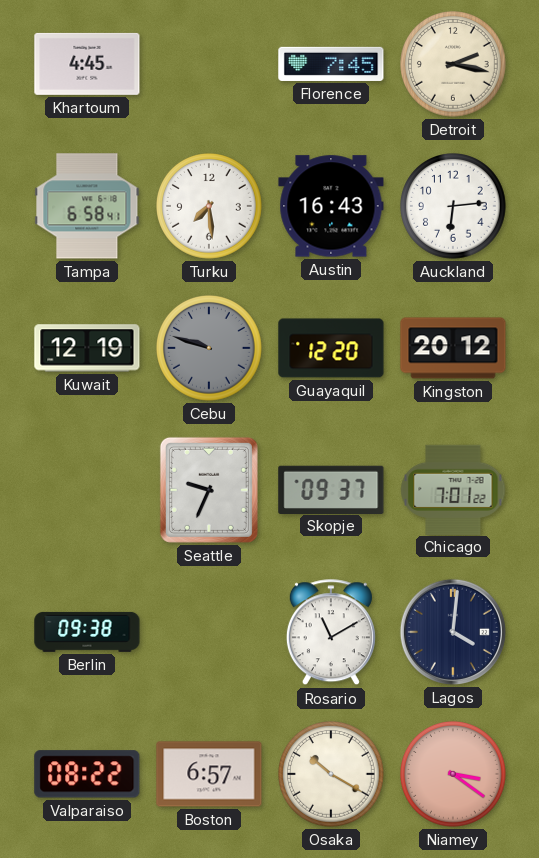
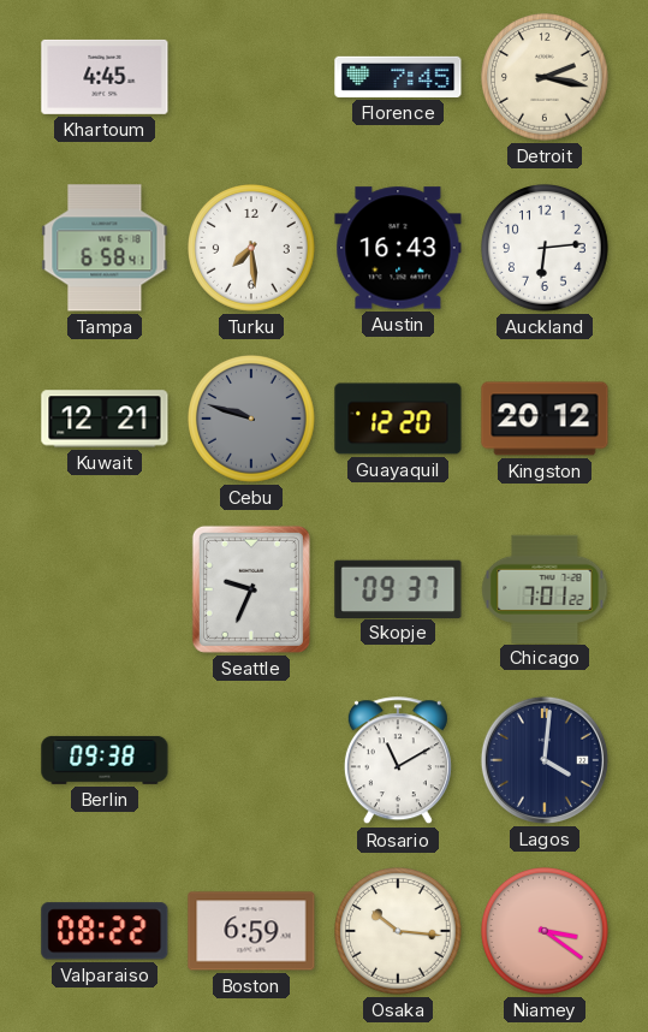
Kuwait: 12:19 -> 12:21
Boston: 6:57 -> 6:59
Osaka: 10:20 -> 10:16
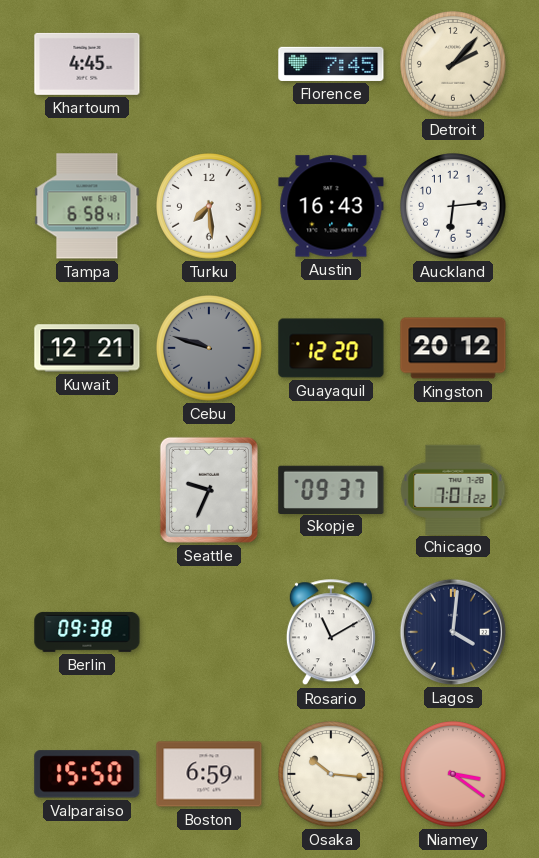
Detroit: 2:17 -> 2:07
Valparaiso: 08:22 -> 15:50
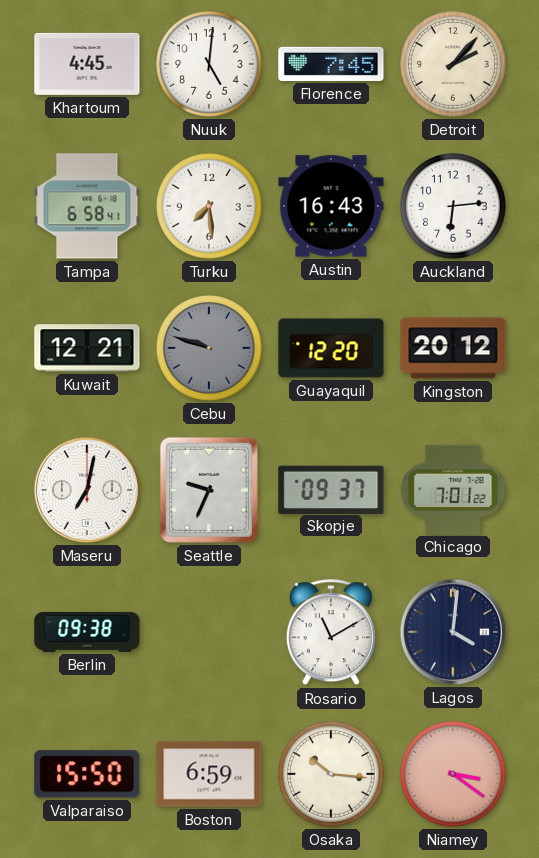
Nuuk: none -> 5:01
Maseru: none -> 7:02
